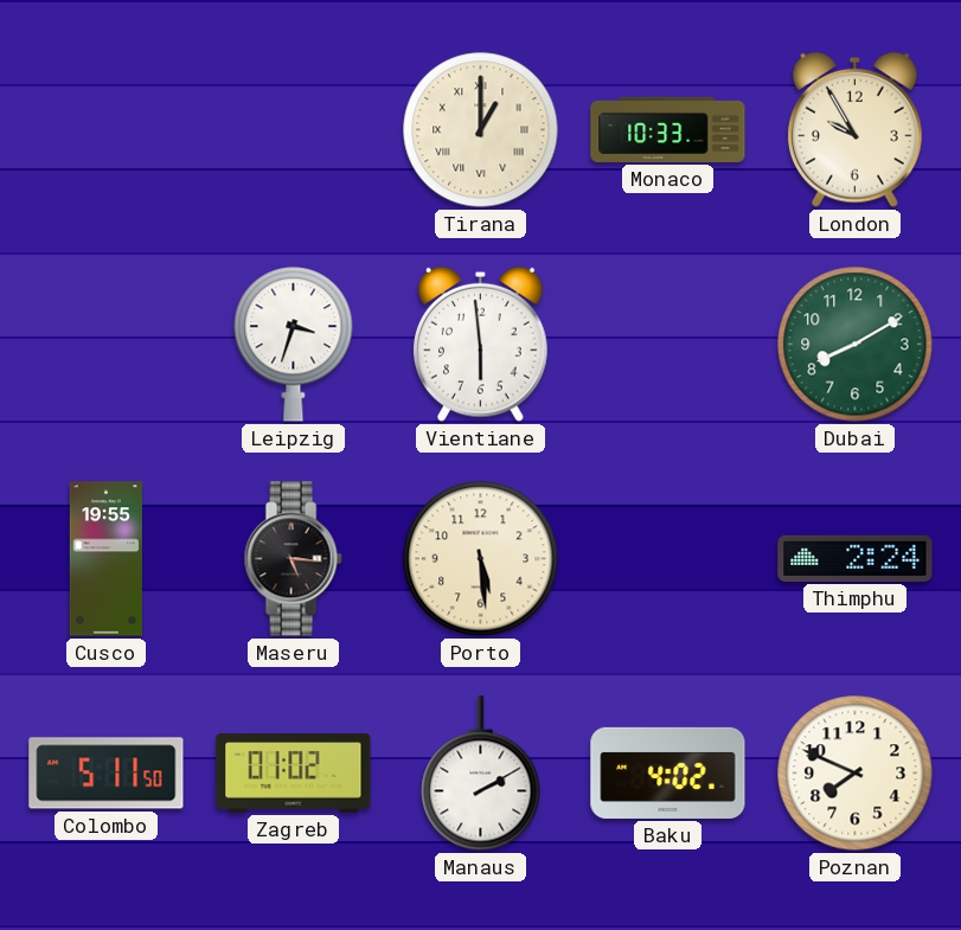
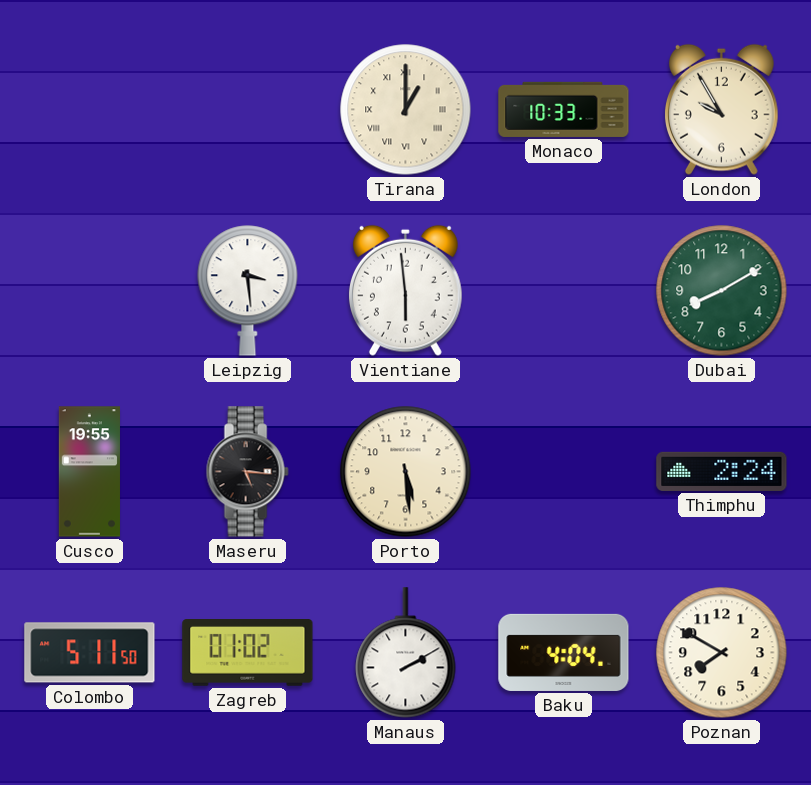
Leipzig: 3:33 -> 3:29
Baku: 4:02 -> 4:04
Poznan: 7:49 -> 7:50
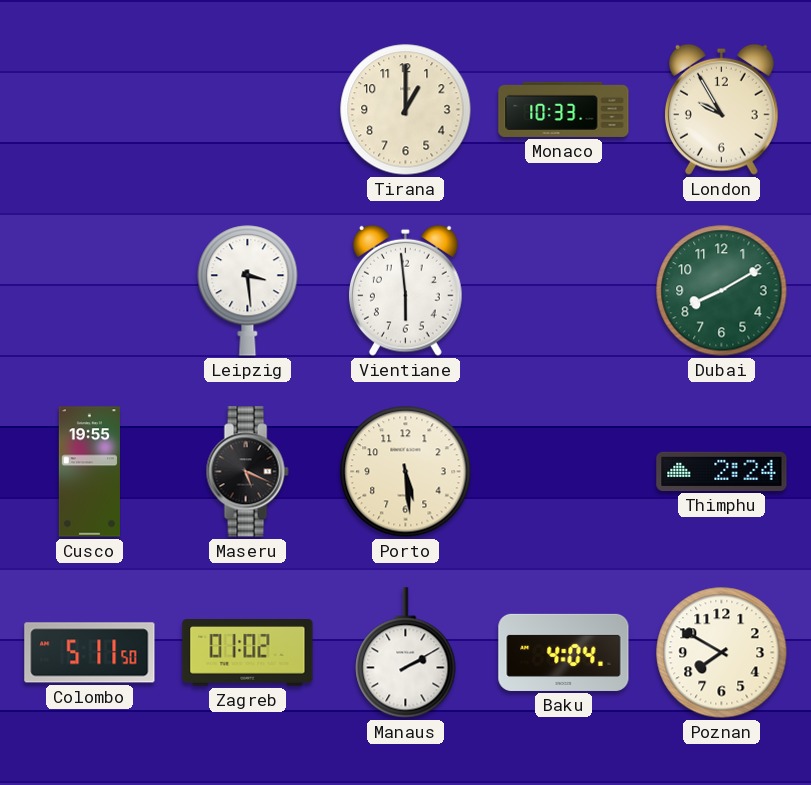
Tirana numerals: Roman -> Arabic
Maseru: 5:16 -> 5:19
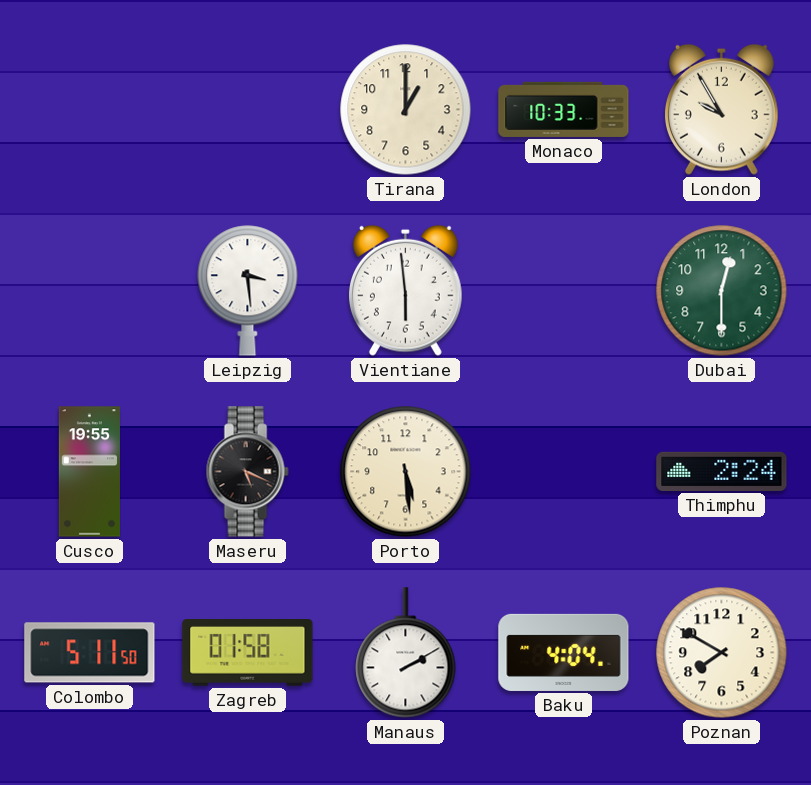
Dubai: 8:10 -> 12:30
Zagreb: 01:02 -> 01:58
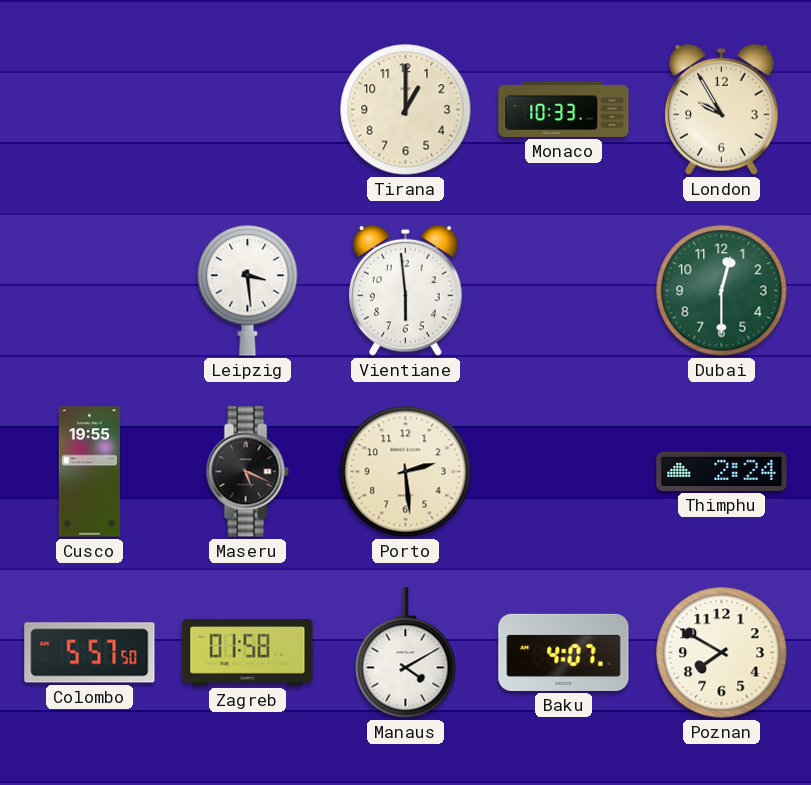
Porto: 5:29 -> 2:29
Colombo: 5:11 -> 5:57
Manaus: 2:10 -> 4:10
Baku: 4:04 -> 4:07
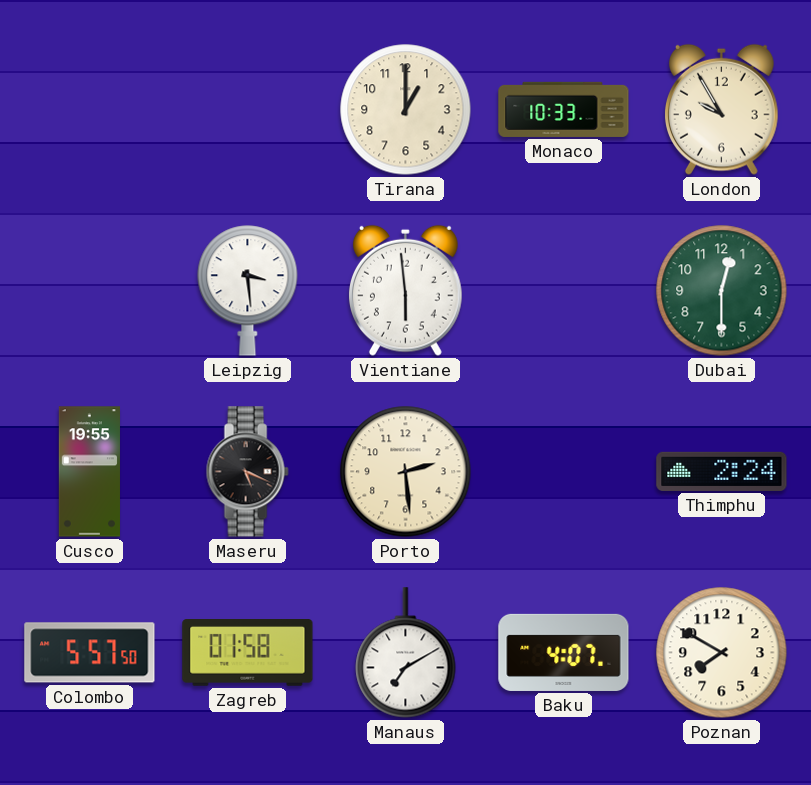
Manaus: 4:10 -> 7:10
